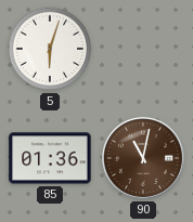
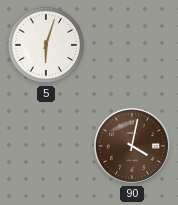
85: 01:36 -> none
90: 11:02 -> 4:02
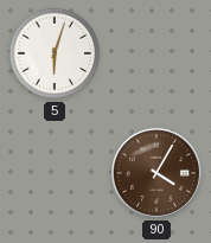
90: 4:02 -> 4:05
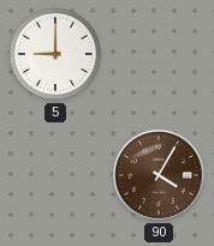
5: 6:03 -> 9:00
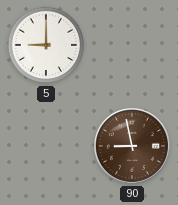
90: 4:05 -> 8:58
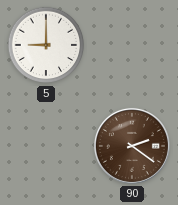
90: 8:58 -> 2:21
